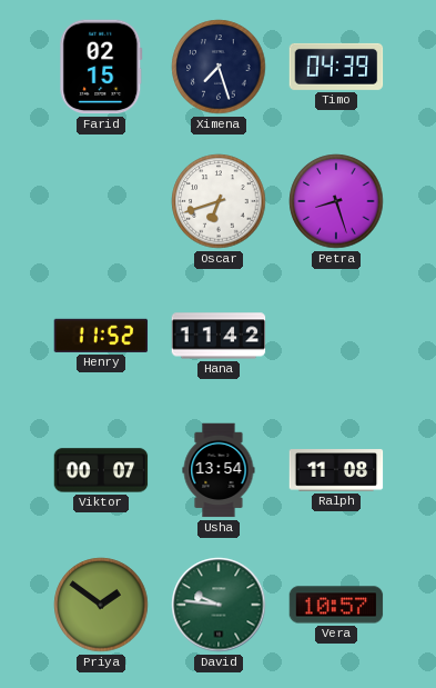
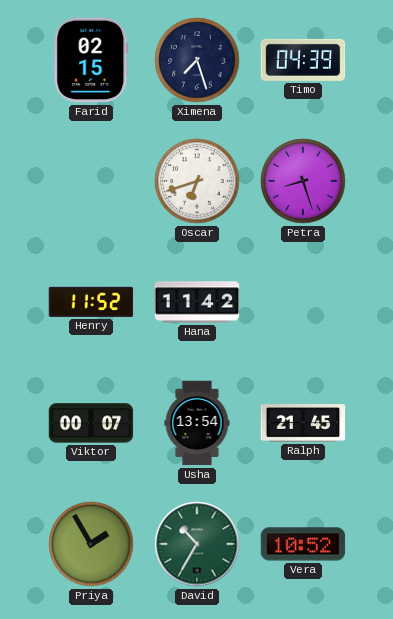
Ralph: 11:08 -> 21:45
Priya: 1:51 -> 1:55
David: 9:46 -> 10:35
Vera: 10:57 -> 10:52
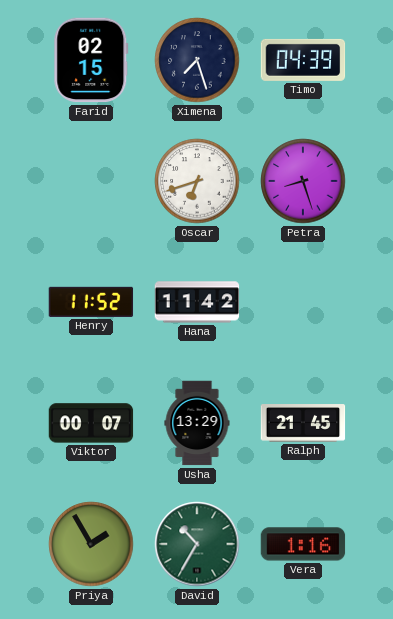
Usha: 13:54 -> 13:29
Vera: 10:52 -> 1:16
